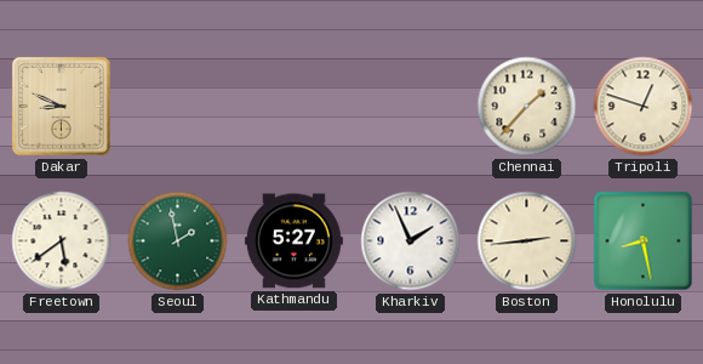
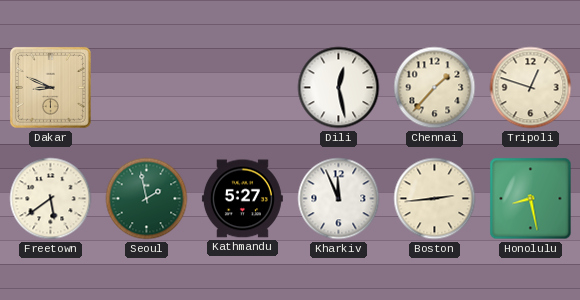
Dili: none -> 12:28
Kharkiv: 1:56 -> 11:56
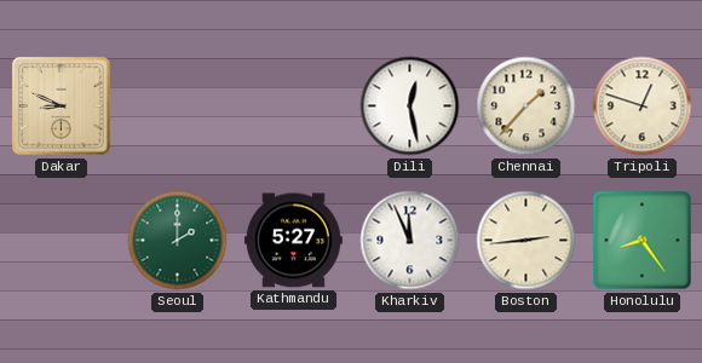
Freetown: 5:39 -> none
Seoul: 1:58 -> 2:00
Honolulu: 8:28 -> 8:24
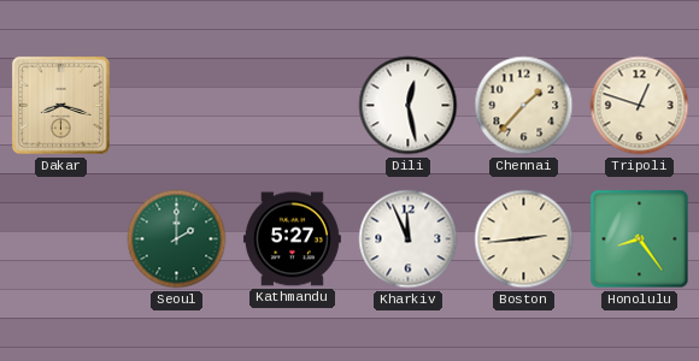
Dakar: 8:49 -> 8:18
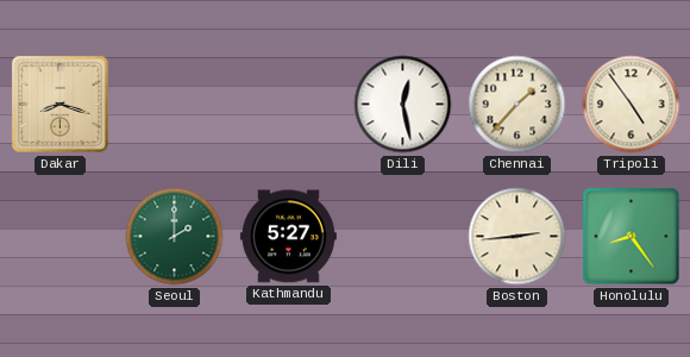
Tripoli: 12:48 -> 4:54
Kharkiv: 11:56 -> none
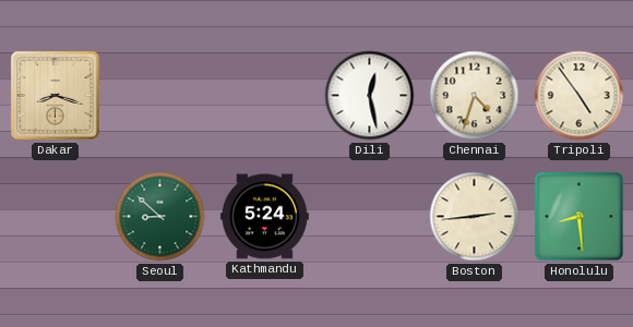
Chennai: 1:37 -> 4:33
Seoul: 2:00 -> 8:52
Kathmandu: 5:27 -> 5:24
Honolulu: 8:24 -> 8:29
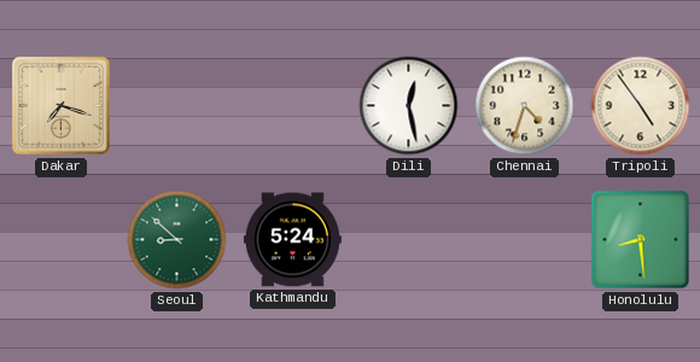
Dakar: 8:18 -> 7:18
Boston: 2:44 -> none
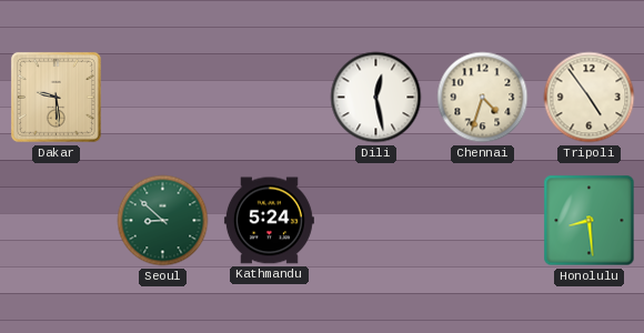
Dakar: 7:18 -> 9:29
